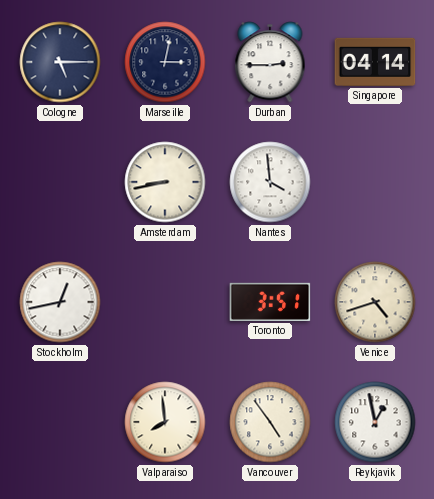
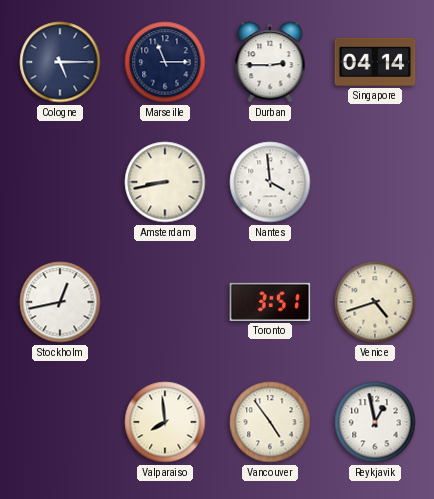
Marseille: 3:02 -> 11:15
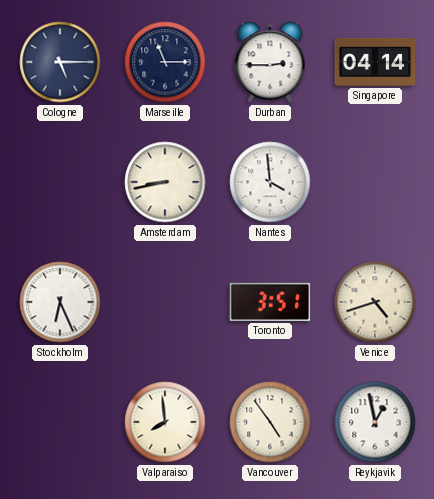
Stockholm: 12:43 -> 6:26
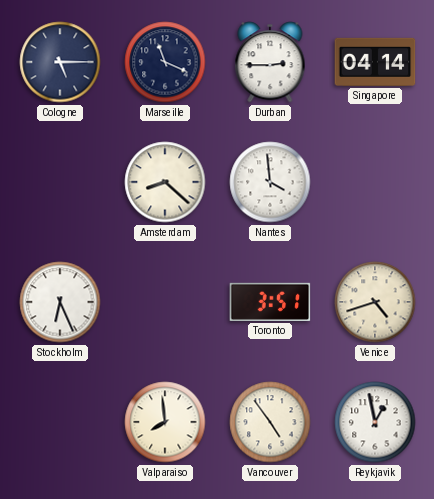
Marseille: 11:15 -> 11:19
Amsterdam: 8:43 -> 8:22
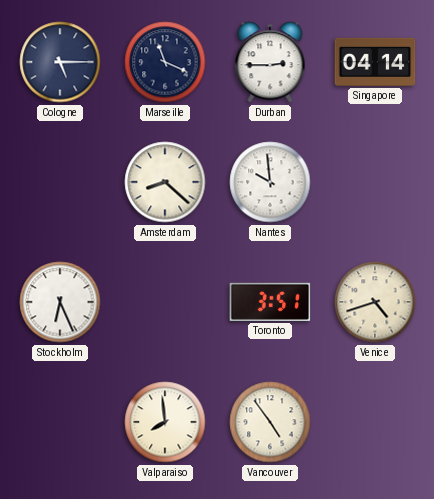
Nantes: 3:59 -> 9:59
Reykjavik: 12:58 -> none
